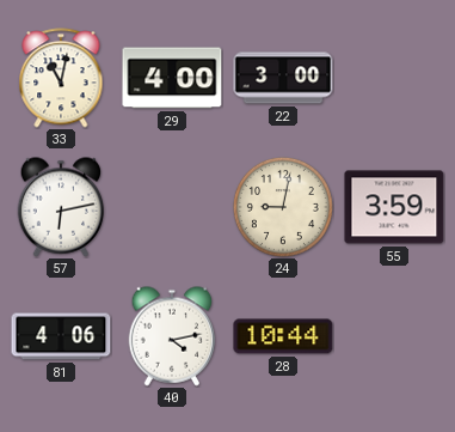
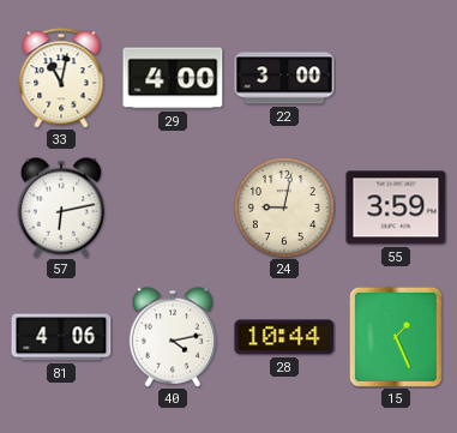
15: none -> 1:26
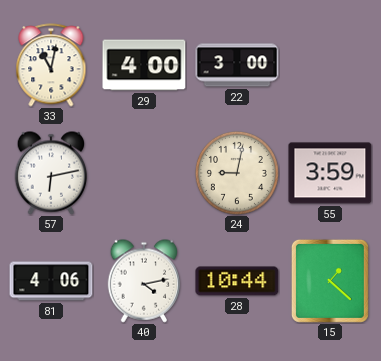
15: 1:26 -> 1:22
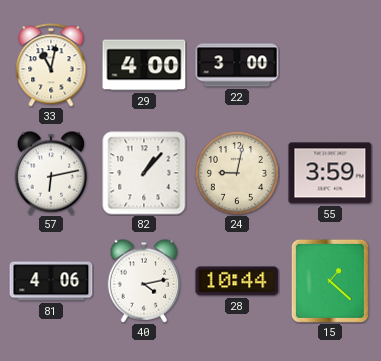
82: none -> 1:07
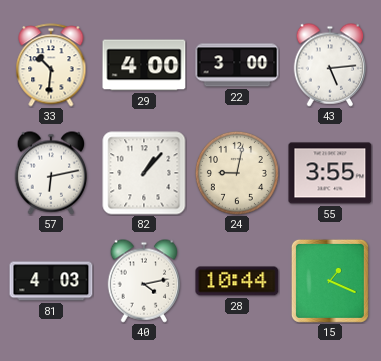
33: 11:02 -> 10:31
43: none -> 5:14
55: 3:59 -> 3:55
81: 4:06 -> 4:03
15: 1:22 -> 1:19
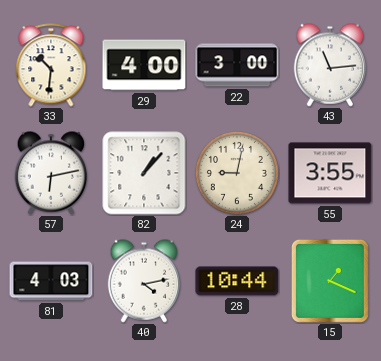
43: 5:14 -> 11:14
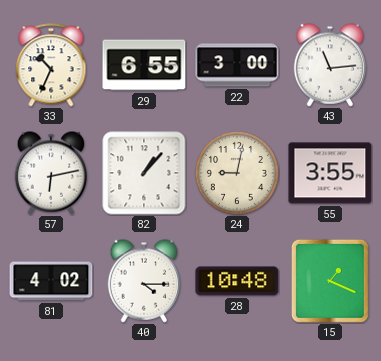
33: 10:31 -> 10:34
29: 4:00 -> 6:55
81: 4:03 -> 4:02
40: 4:13 -> 4:15
28: 10:44 -> 10:48
